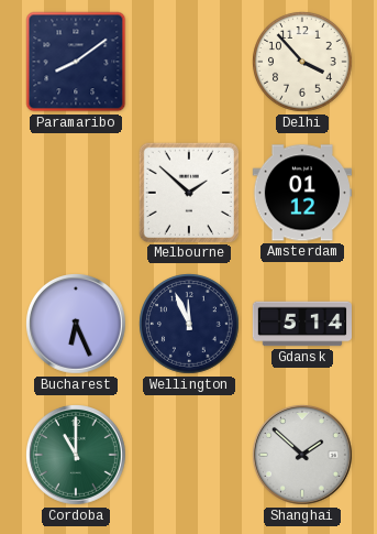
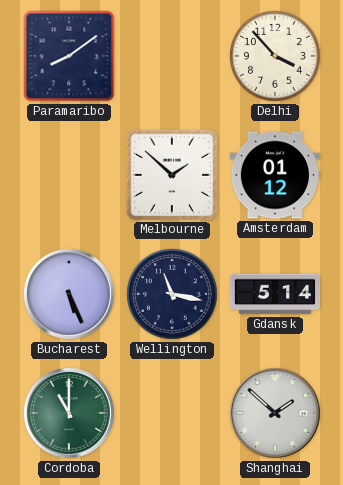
Bucharest: 6:26 -> 5:26
Wellington: 11:56 -> 11:17
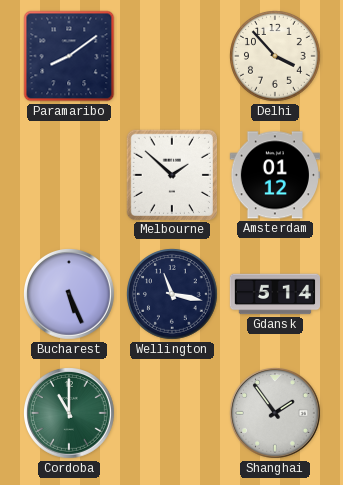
Shanghai: 1:52 -> 1:54
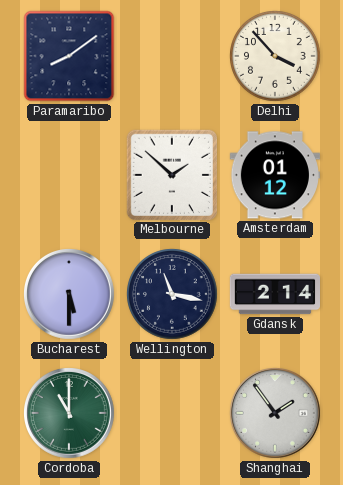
Bucharest: 5:26 -> 5:30
Gdansk: 5:14 -> 2:14
